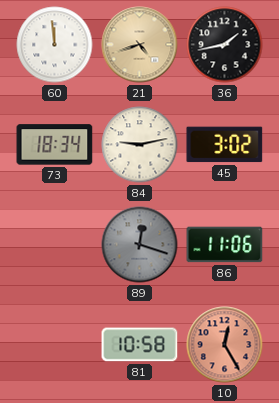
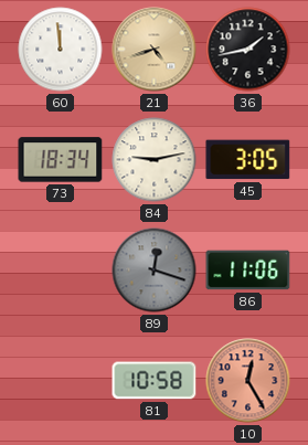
45: 3:02 -> 3:05
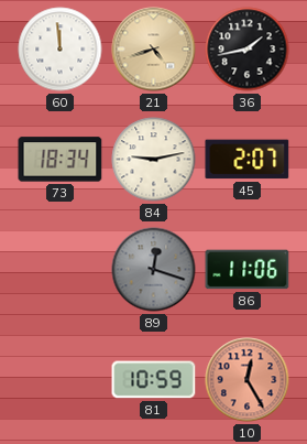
45: 3:05 -> 2:07
81: 10:58 -> 10:59
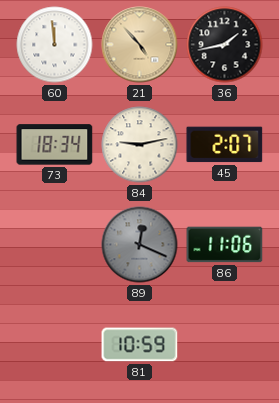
21: 4:42 -> 4:53
89: 12:18 -> 12:19
10: 12:25 -> none
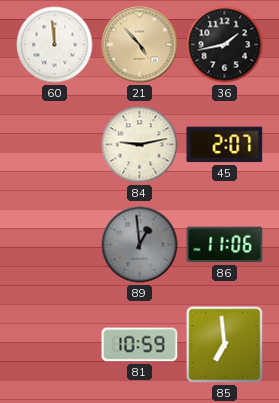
73: 18:34 -> none
89: 12:19 -> 12:59
85: none -> 6:59
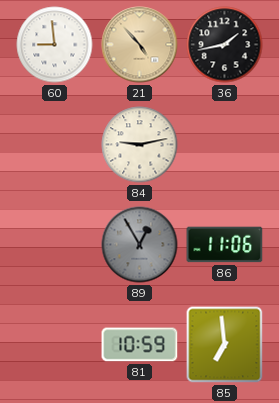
60: 11:59 -> 8:59
45: 2:07 -> none
89: 12:59 -> 12:55
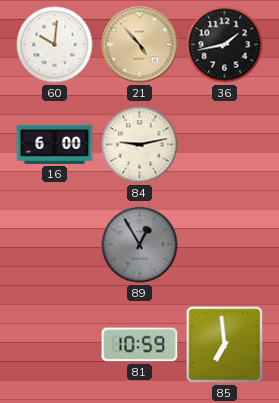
60: 8:59 -> 10:01
16: none -> 6:00
86: 11:06 -> none
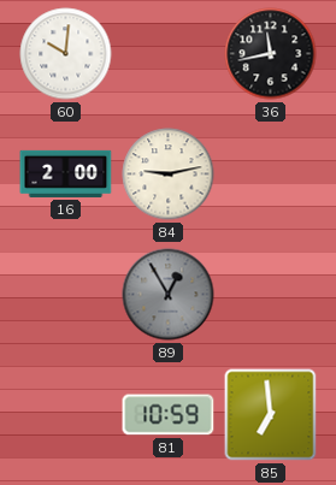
21: 4:53 -> none
36: 1:43 -> 11:43
16: 6:00 -> 2:00
